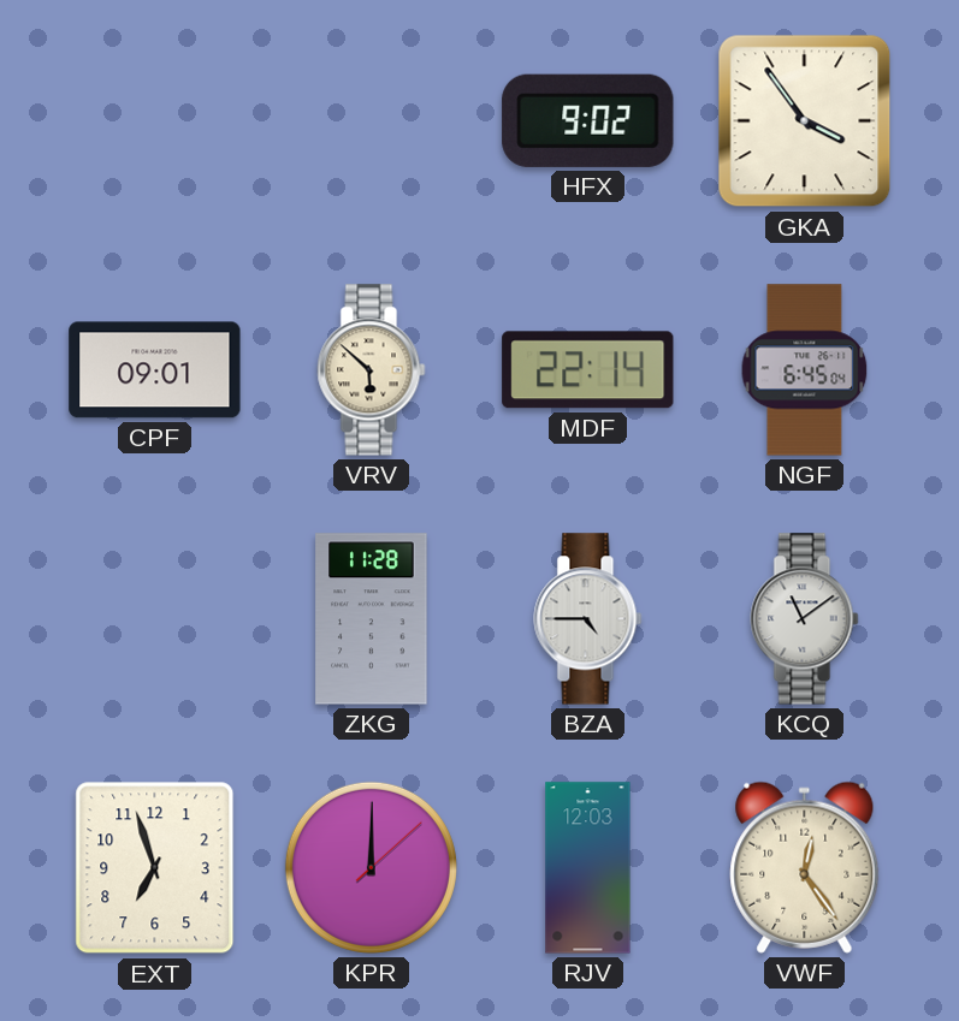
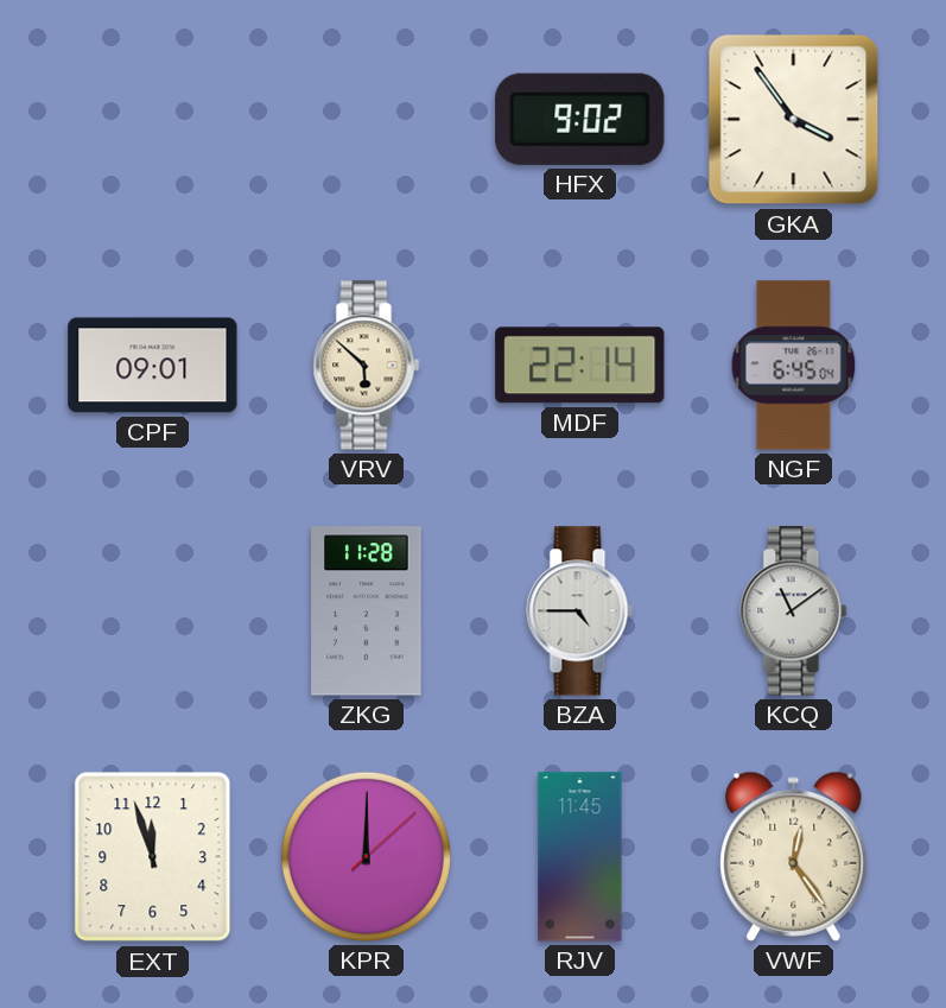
EXT: 6:57 -> 11:57
RJV: 12:03 -> 11:45
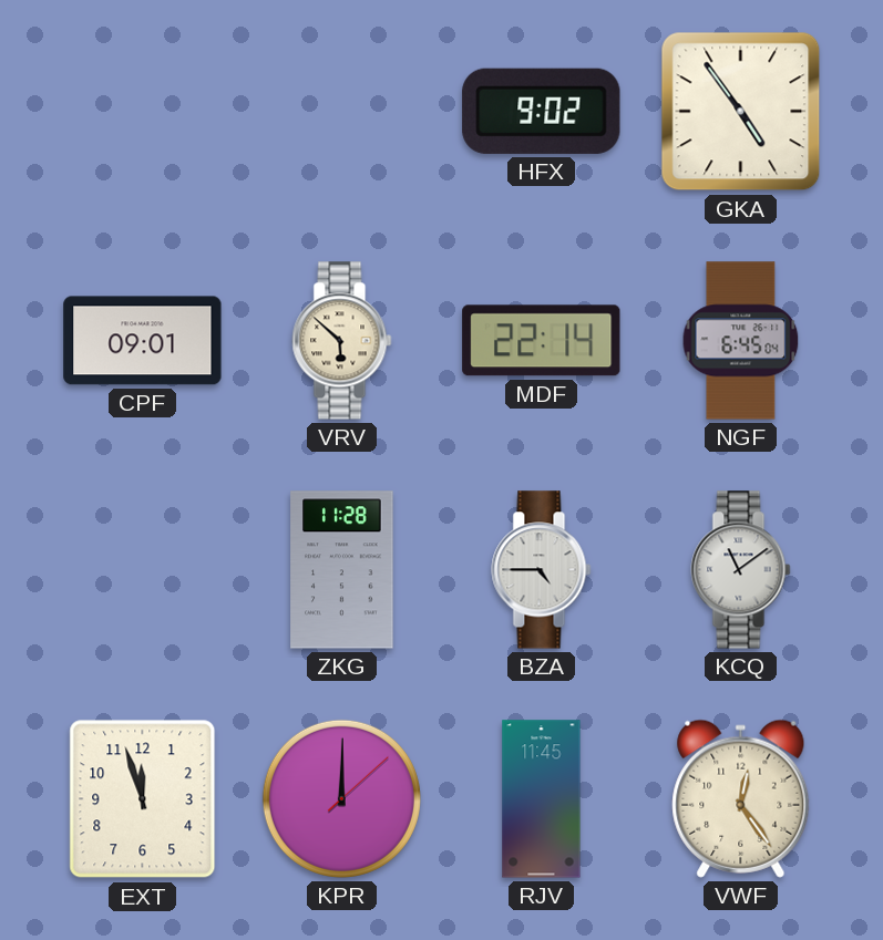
GKA: 3:54 -> 4:54
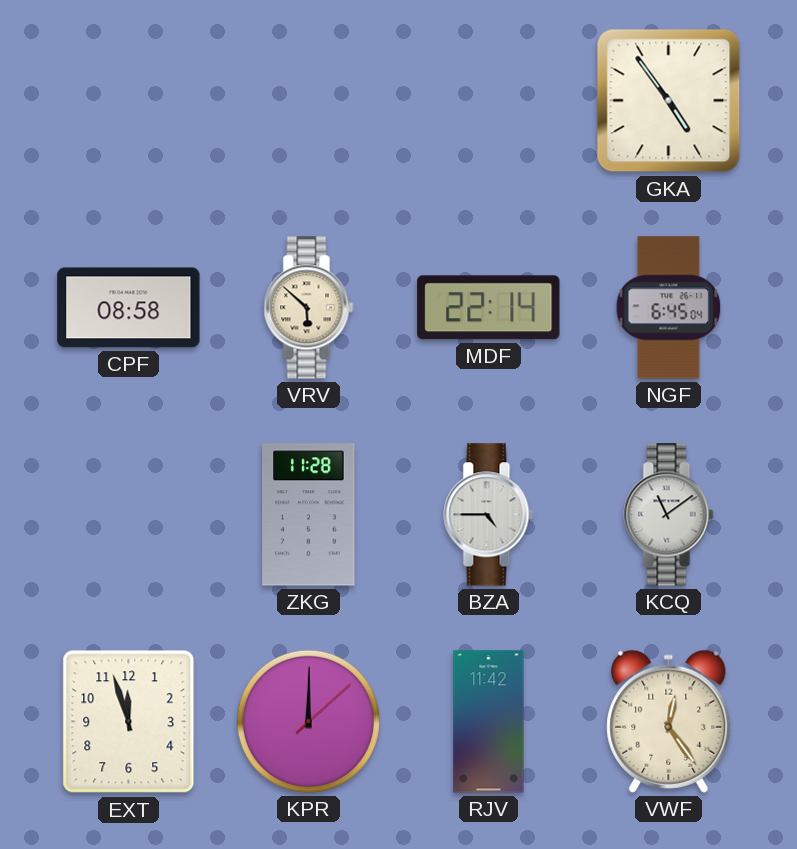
HFX: 9:02 -> none
CPF: 09:01 -> 08:58
RJV: 11:45 -> 11:42
